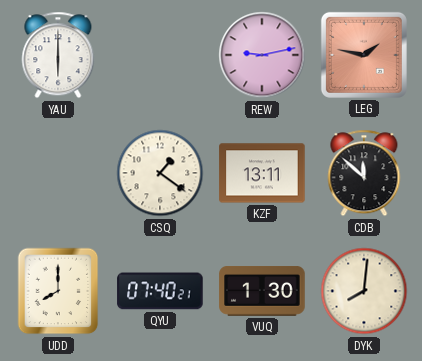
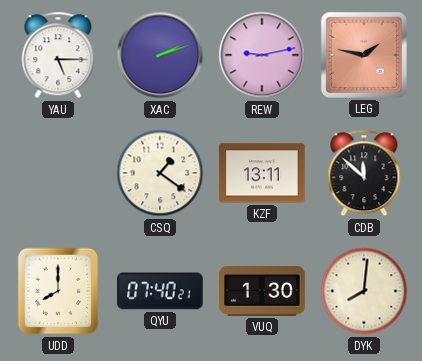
YAU: 6:00 -> 5:15
XAC: none -> 2:12
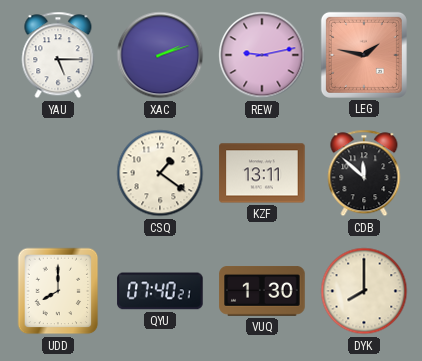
DYK: 8:01 -> 8:00
